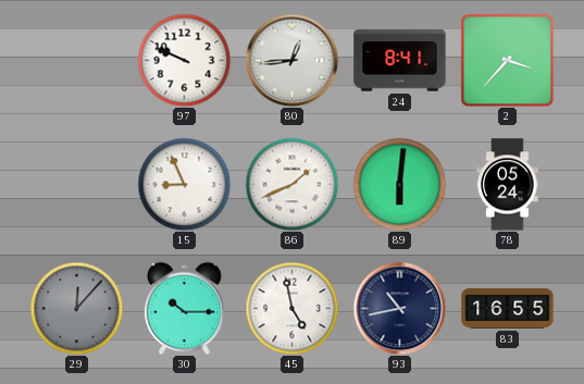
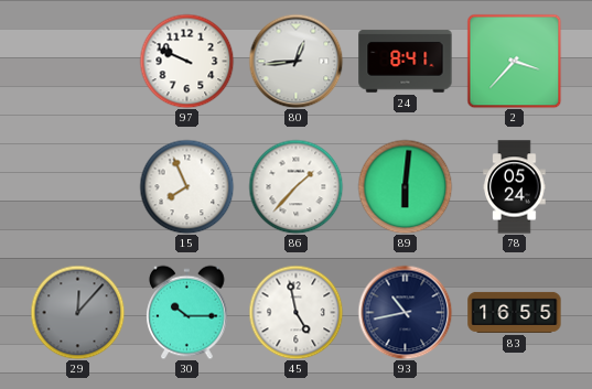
15: 8:56 -> 7:56
86: 1:41 -> 1:37
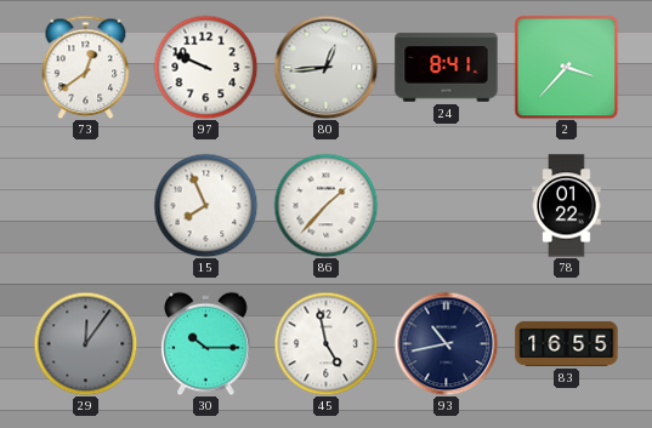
73: none -> 12:39
89: 6:01 -> none
78: 05:24 -> 01:22
29: 12:07 -> 12:06
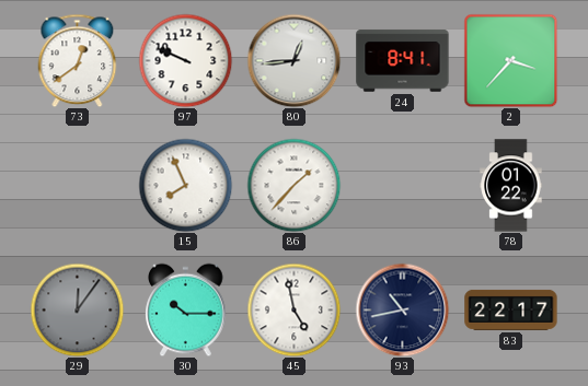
83: 16:55 -> 22:17
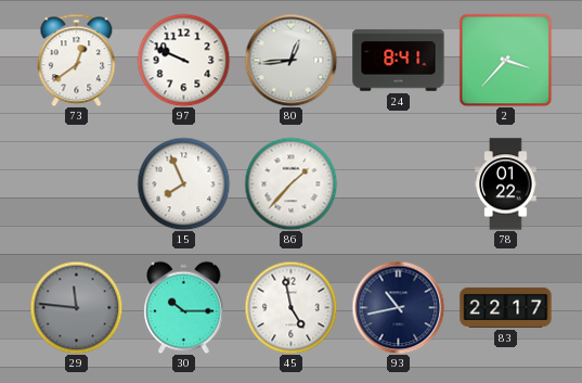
29: 12:06 -> 11:46
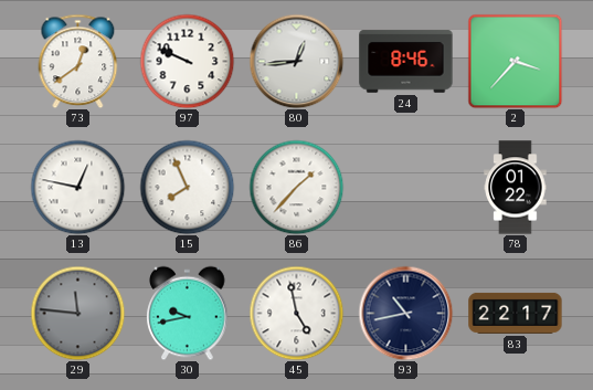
24: 8:41 -> 8:46
13: none -> 12:47
30: 10:15 -> 9:43
